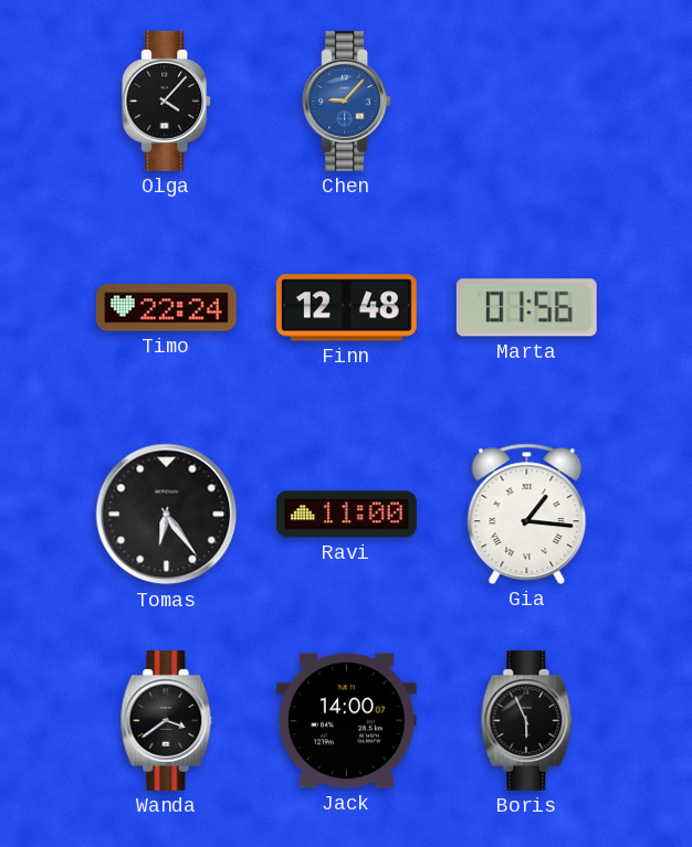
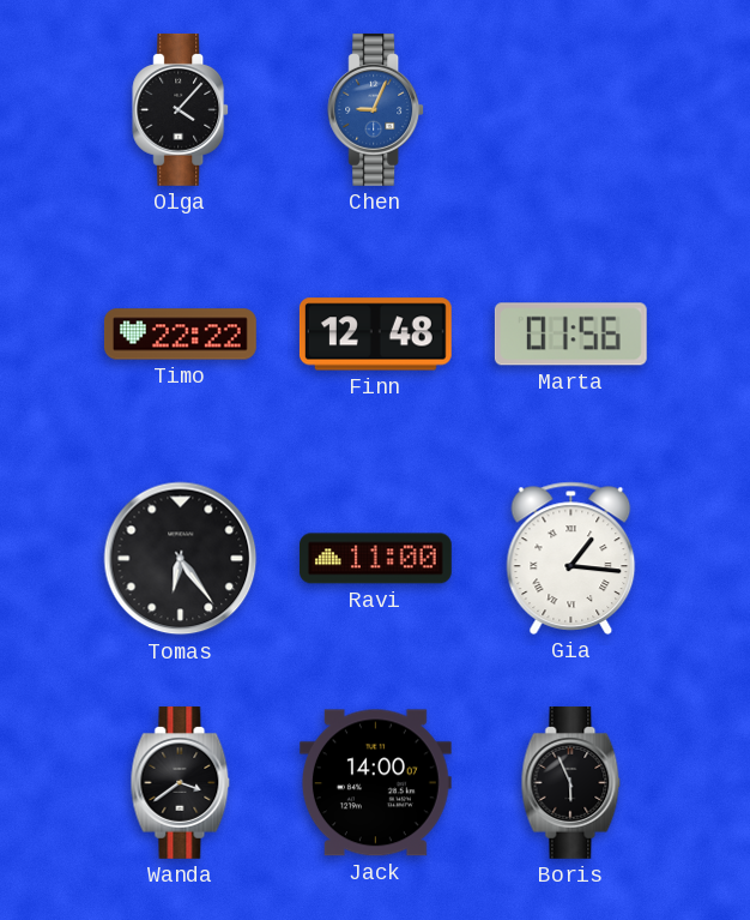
Chen: 9:07 -> 9:04
Timo: 22:24 -> 22:22
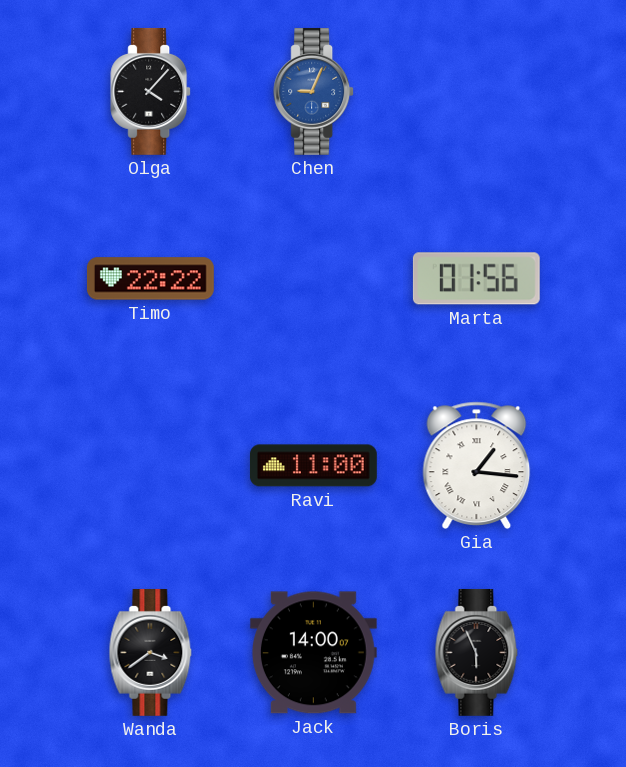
Finn: 12:48 -> none
Tomas: 6:24 -> none
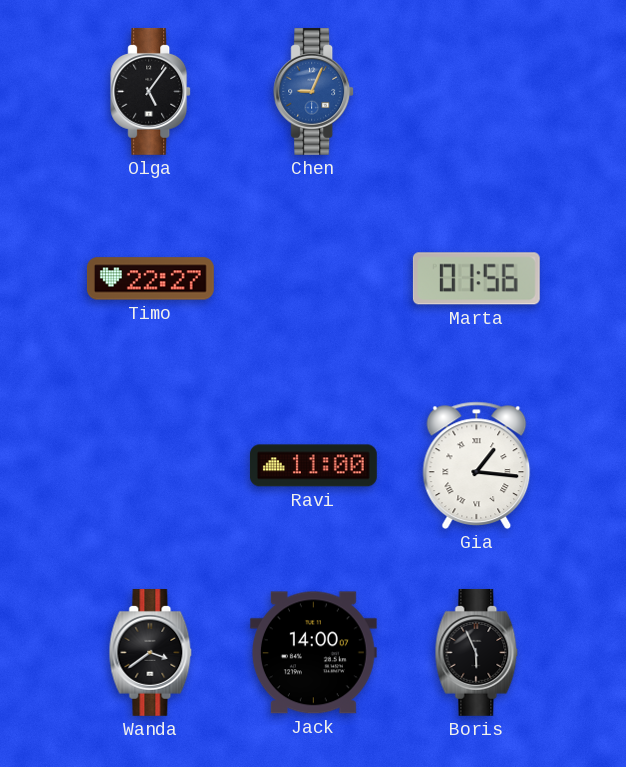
Olga: 4:07 -> 5:06
Timo: 22:22 -> 22:27
